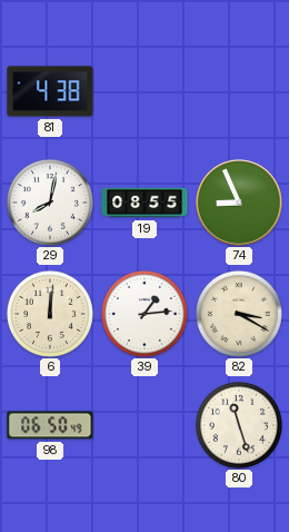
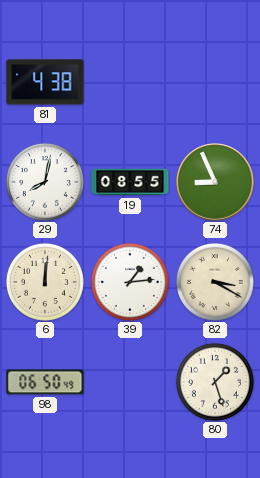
80: 11:27 -> 1:27
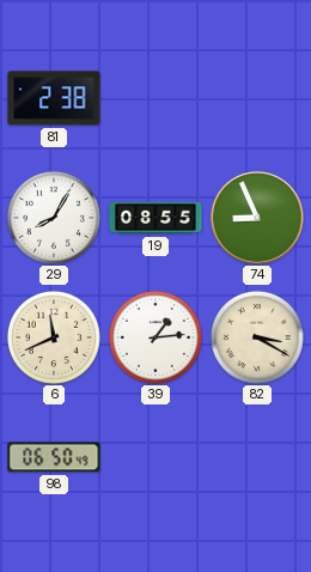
81: 4:38 -> 2:38
29: 8:02 -> 8:05
6: 12:01 -> 11:41
80: 1:27 -> none
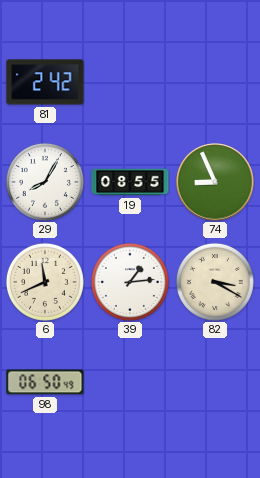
81: 2:38 -> 2:42
